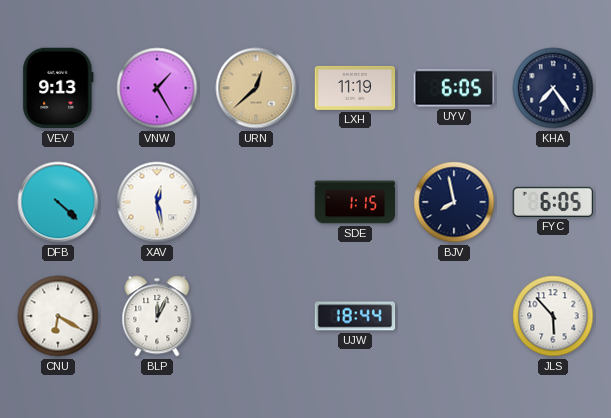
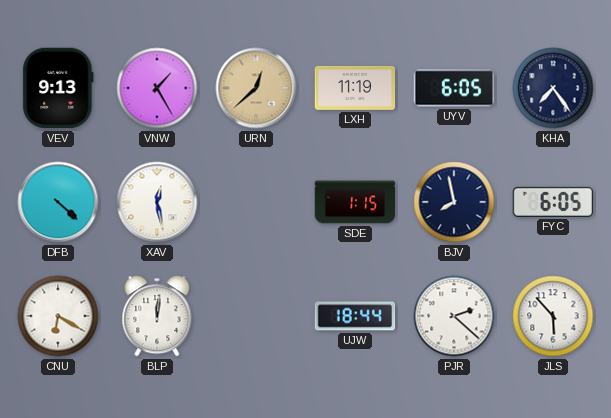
BLP: 12:04 -> 12:01
PJR: none -> 2:22
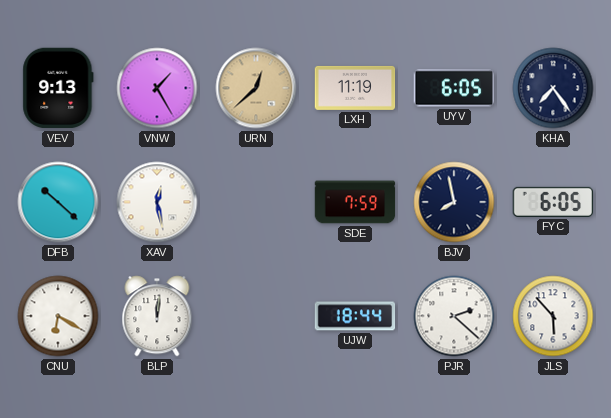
DFB: 4:22 -> 10:22
SDE: 1:15 -> 7:59
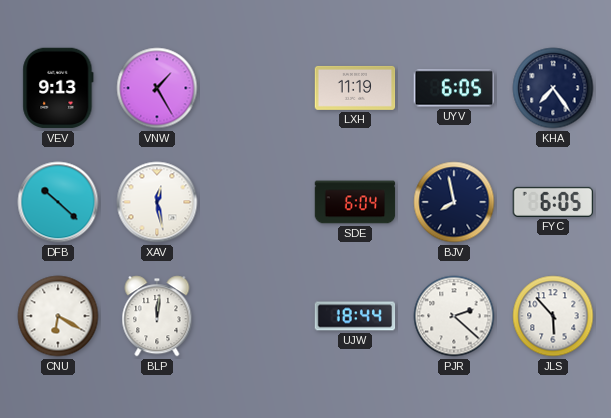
URN: 12:38 -> none
SDE: 7:59 -> 6:04
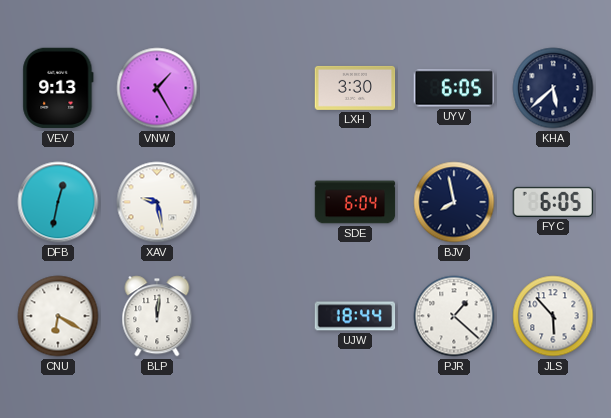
LXH: 11:19 -> 3:30
KHA: 7:24 -> 5:38
DFB: 10:22 -> 12:32
XAV: 12:28 -> 9:28
PJR: 2:22 -> 1:22
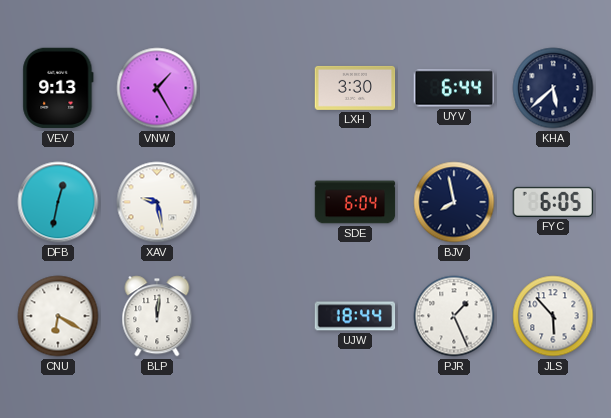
UYV: 6:05 -> 6:44
PJR: 1:22 -> 1:26
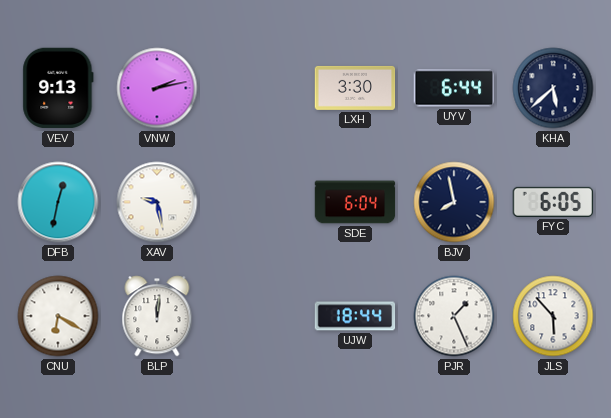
VNW: 1:25 -> 2:13
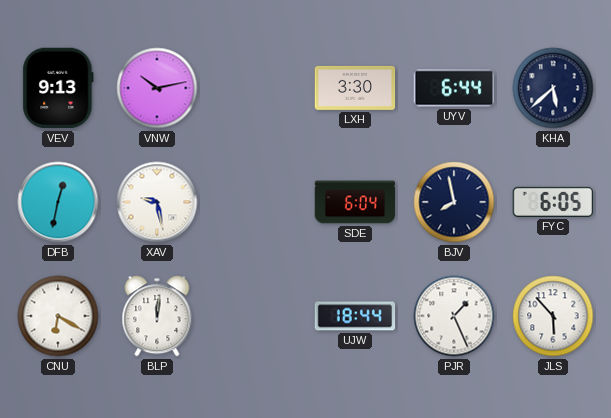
VNW: 2:13 -> 10:13
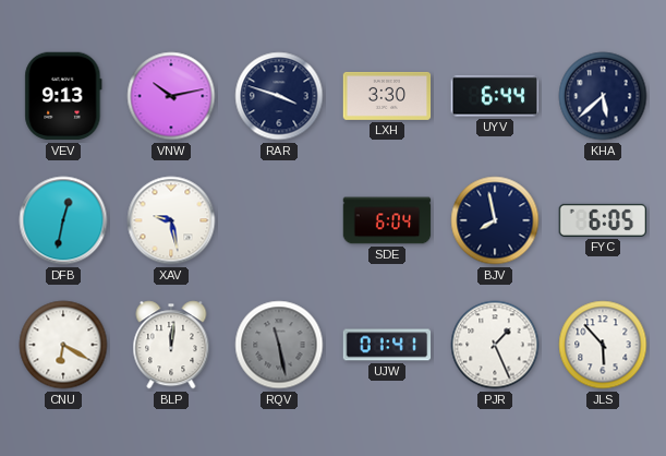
RAR: none -> 3:48
RQV: none -> 11:28
UJW: 18:44 -> 01:41
